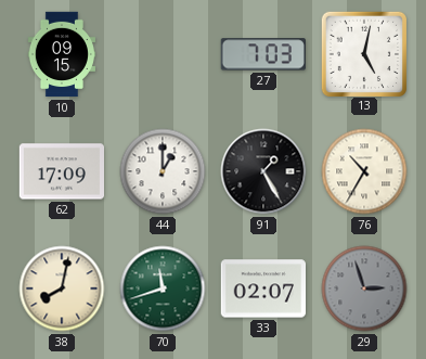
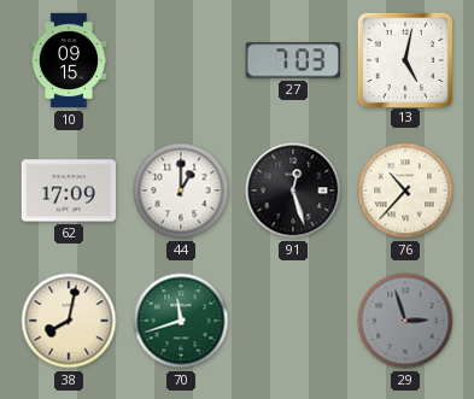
91: 1:25 -> 12:27
76: 10:35 -> 10:37
33: 02:07 -> none
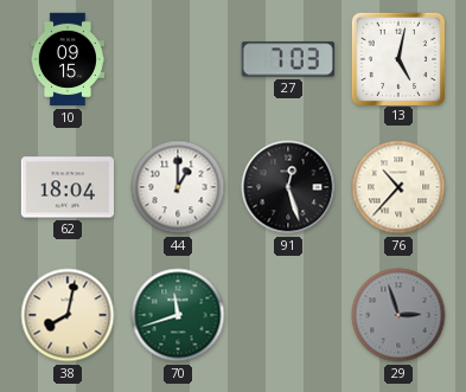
62: 17:09 -> 18:04
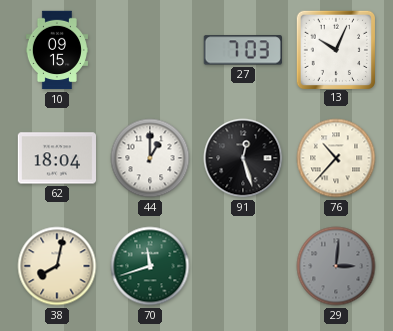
13: 5:02 -> 10:04
29: 2:57 -> 3:01
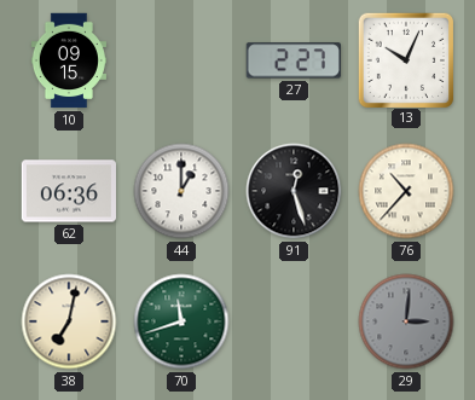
27: 7:03 -> 2:27
62: 18:04 -> 06:36
38: 8:02 -> 7:02
